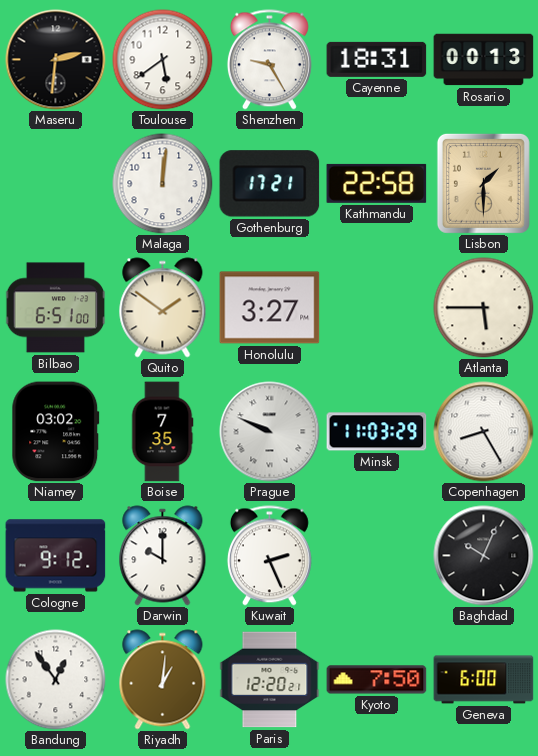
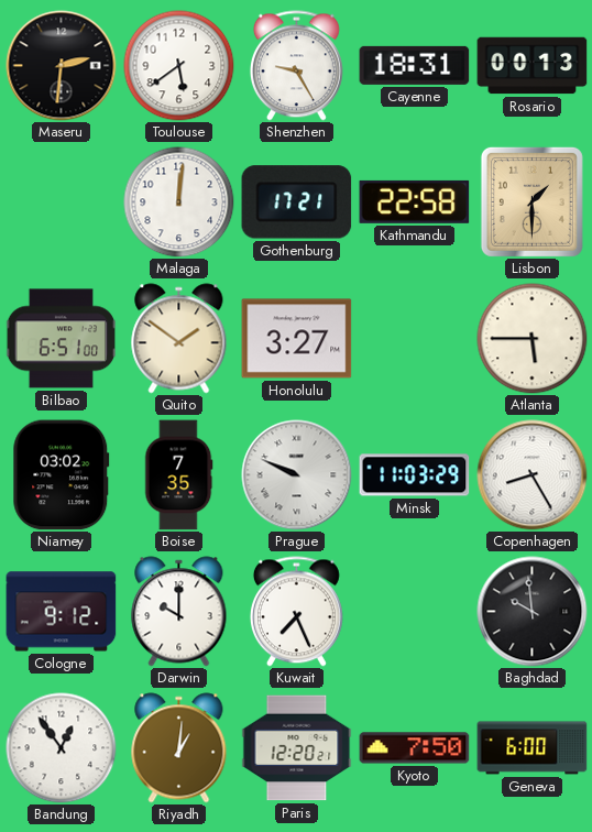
Kuwait: 2:26 -> 7:26
Baghdad: 10:04 -> 9:59
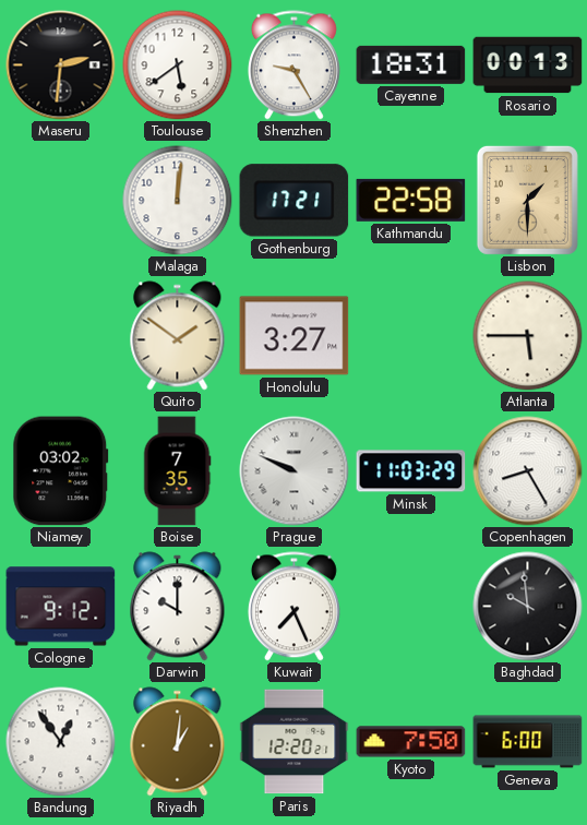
Bilbao: 6:51 -> none
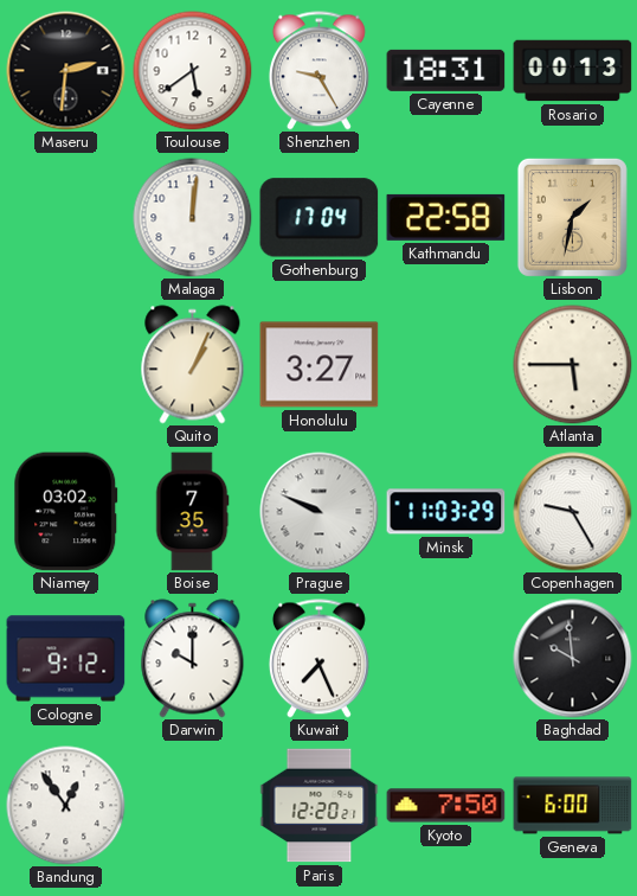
Gothenburg: 17:21 -> 17:04
Lisbon: 1:30 -> 1:32
Quito: 1:51 -> 1:04
Copenhagen: 8:25 -> 9:25
Riyadh: 1:01 -> none
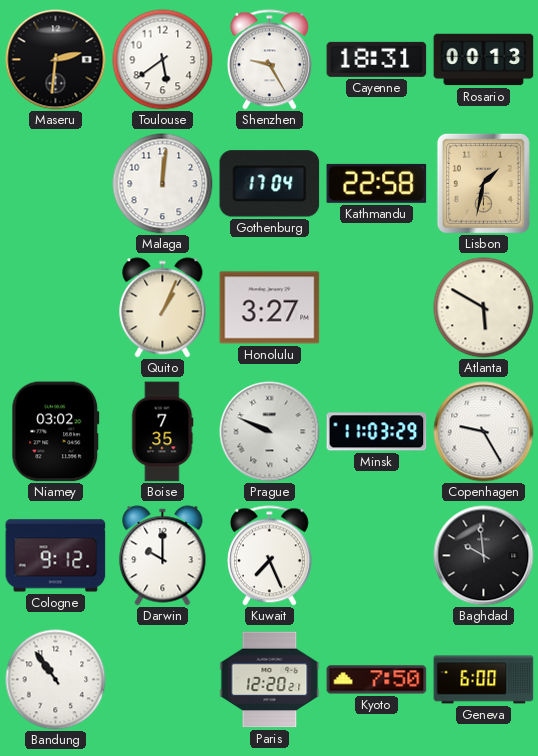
Atlanta: 5:45 -> 5:50
Bandung: 12:54 -> 10:54
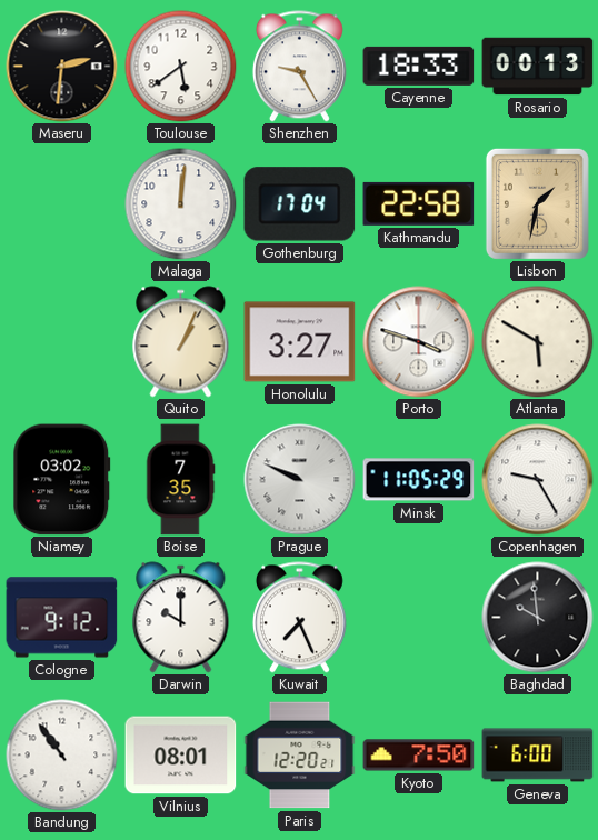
Cayenne: 18:31 -> 18:33
Porto: none -> 3:48
Minsk: 11:03 -> 11:05
Vilnius: none -> 08:01
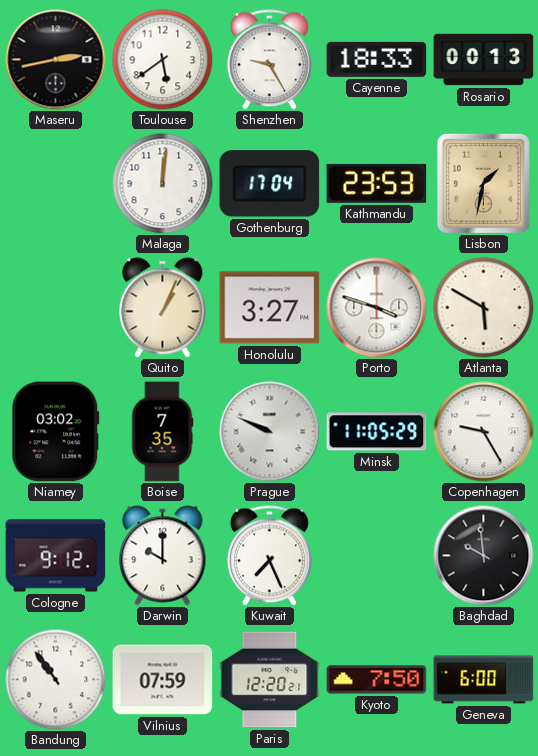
Maseru: 2:31 -> 2:43
Kathmandu: 22:58 -> 23:53
Vilnius: 08:01 -> 07:59
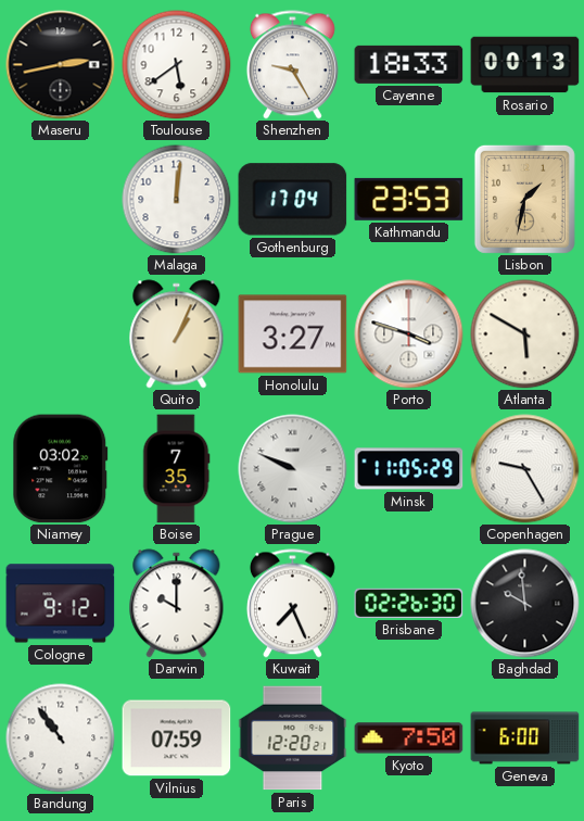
Brisbane: none -> 02:26
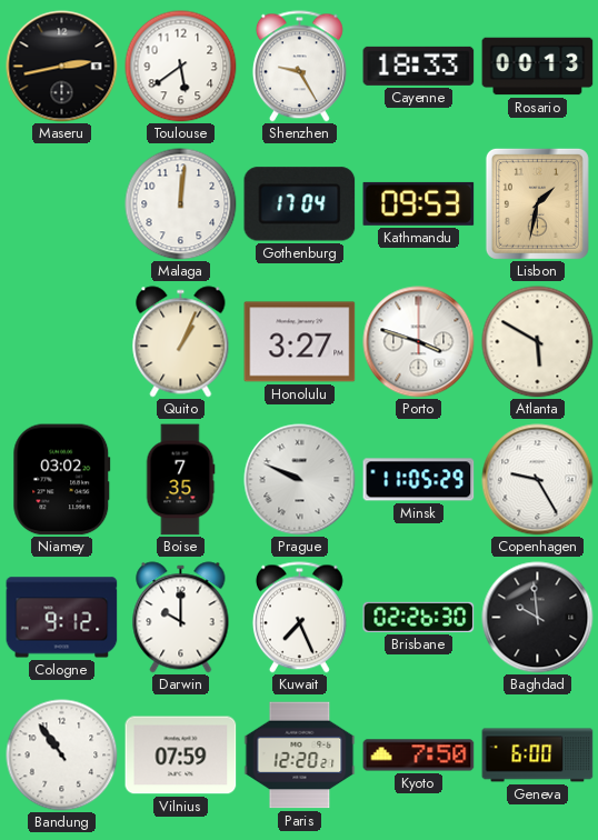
Kathmandu: 23:53 -> 09:53
